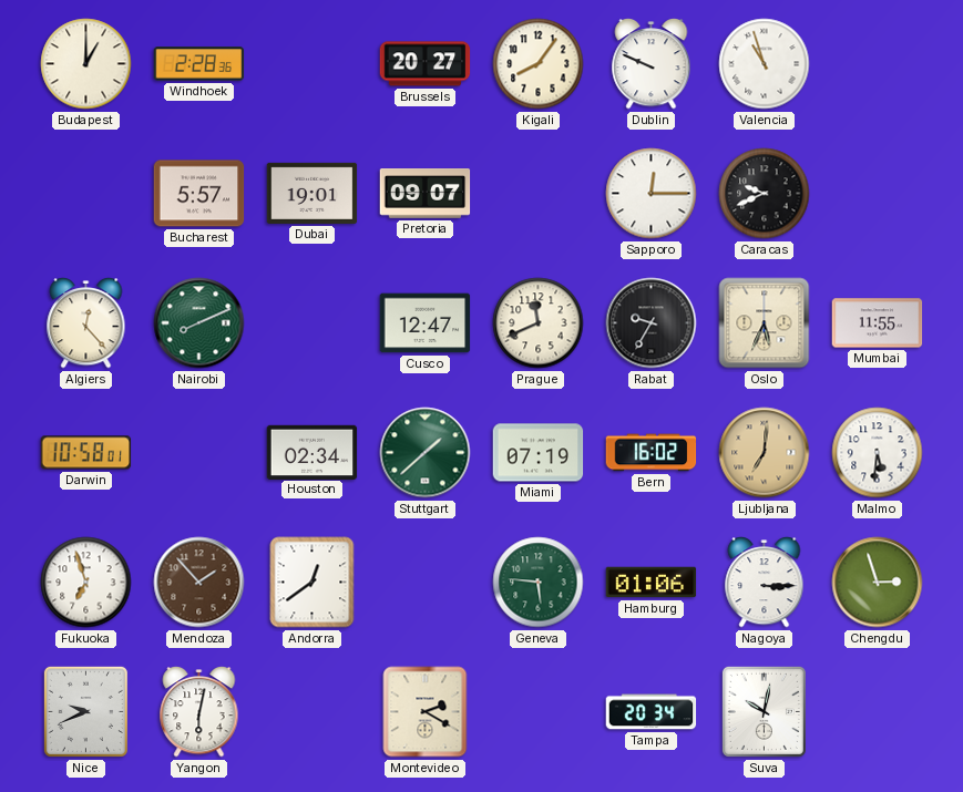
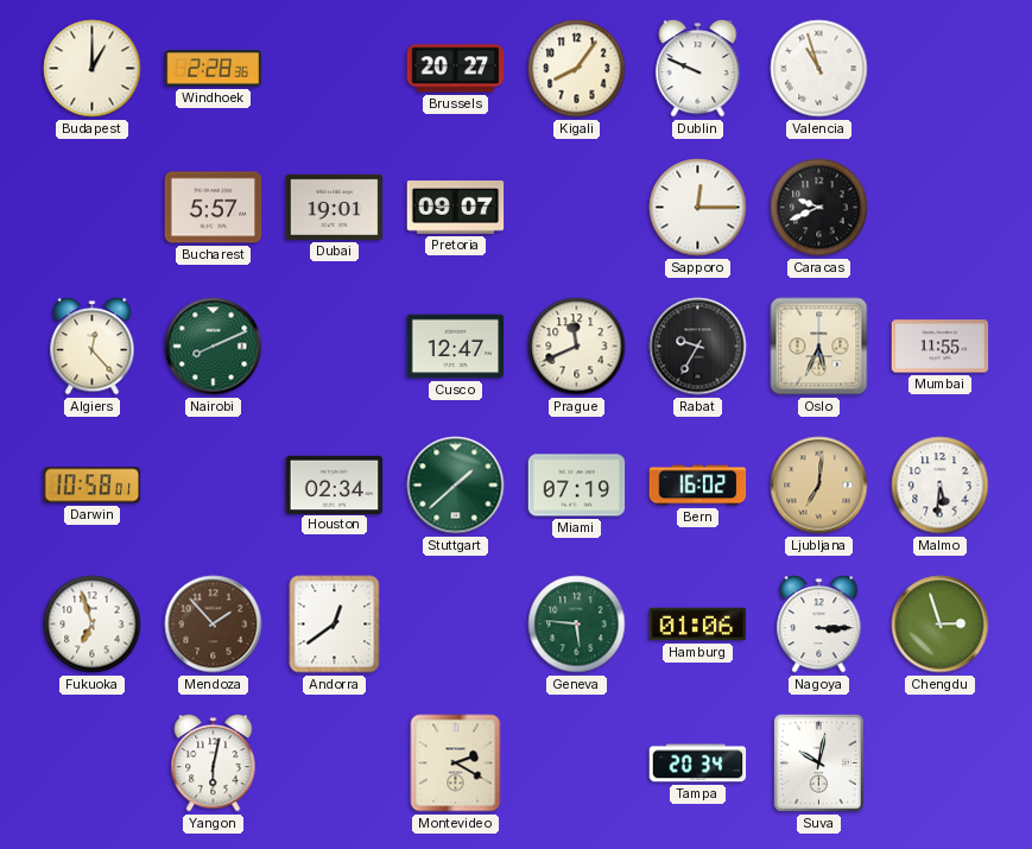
Nice: 9:41 -> none
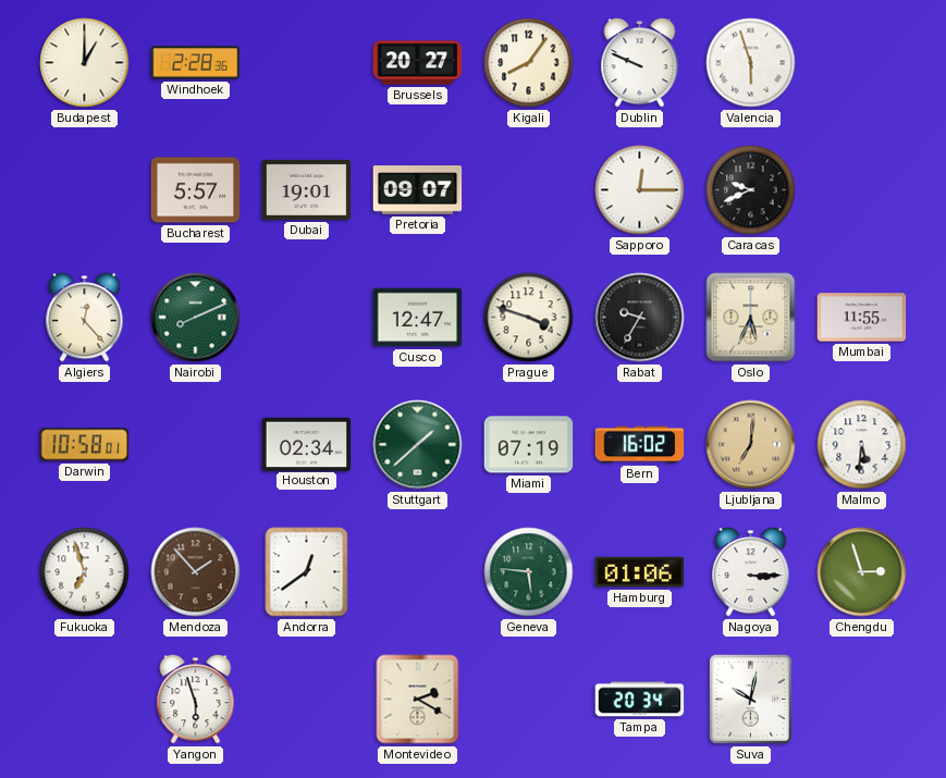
Valencia: 10:57 -> 5:57
Prague: 11:41 -> 3:48
Yangon: 6:02 -> 5:57
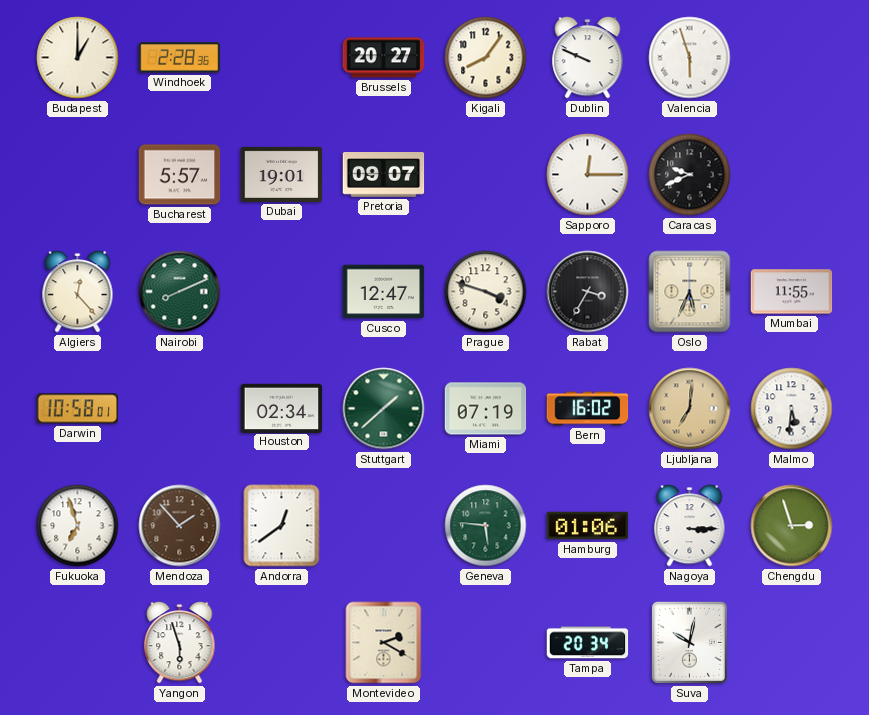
Rabat: 9:35 -> 3:35
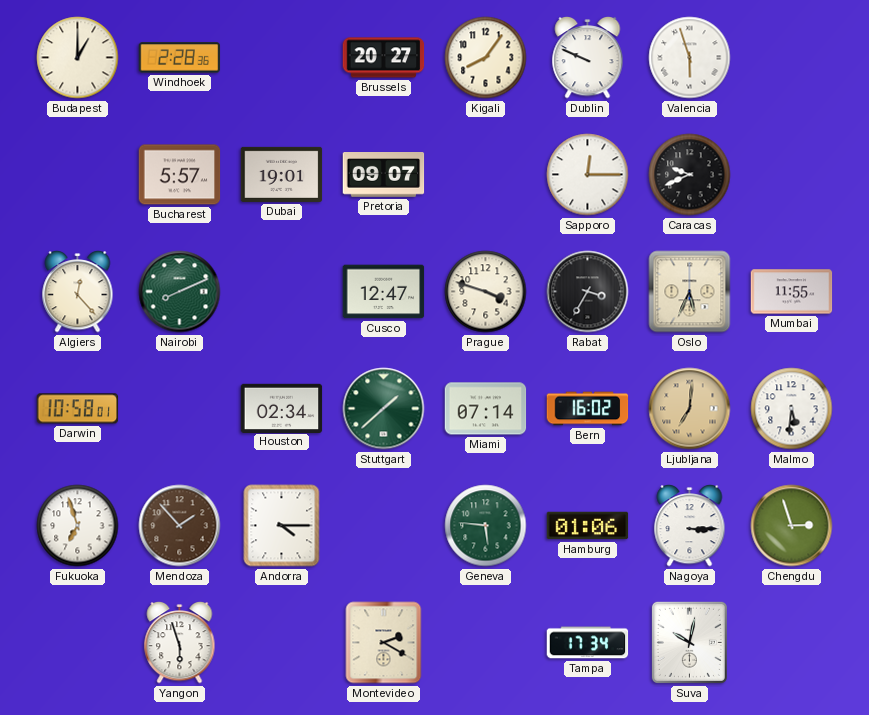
Miami: 07:19 -> 07:14
Andorra: 12:39 -> 4:15
Tampa: 20:34 -> 17:34
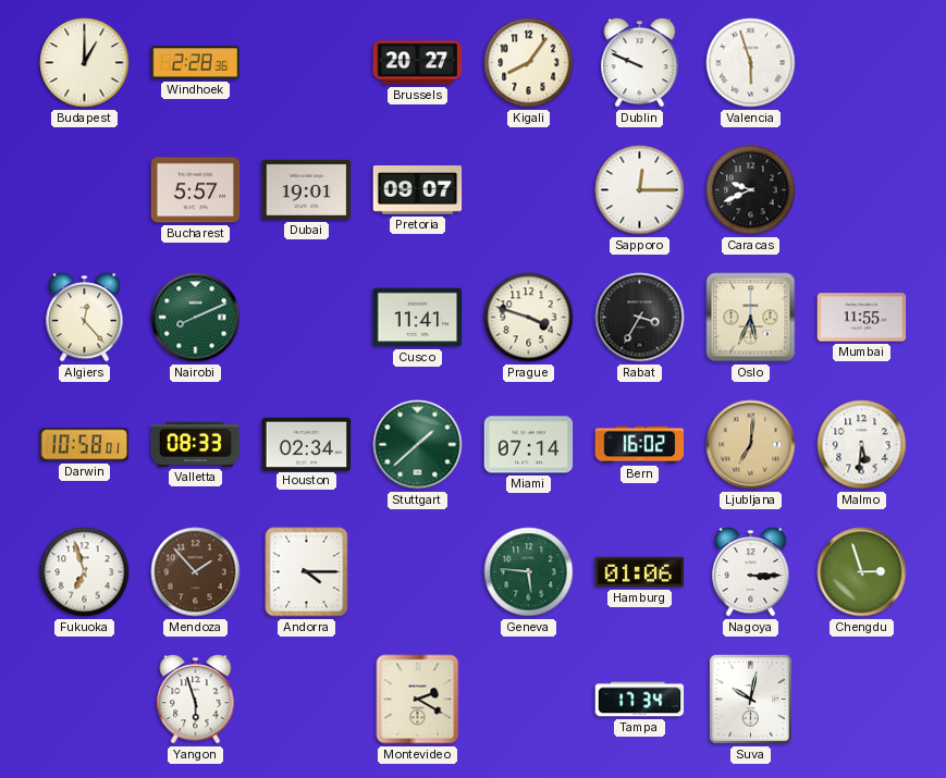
Cusco: 12:47 -> 11:41
Valletta: none -> 08:33
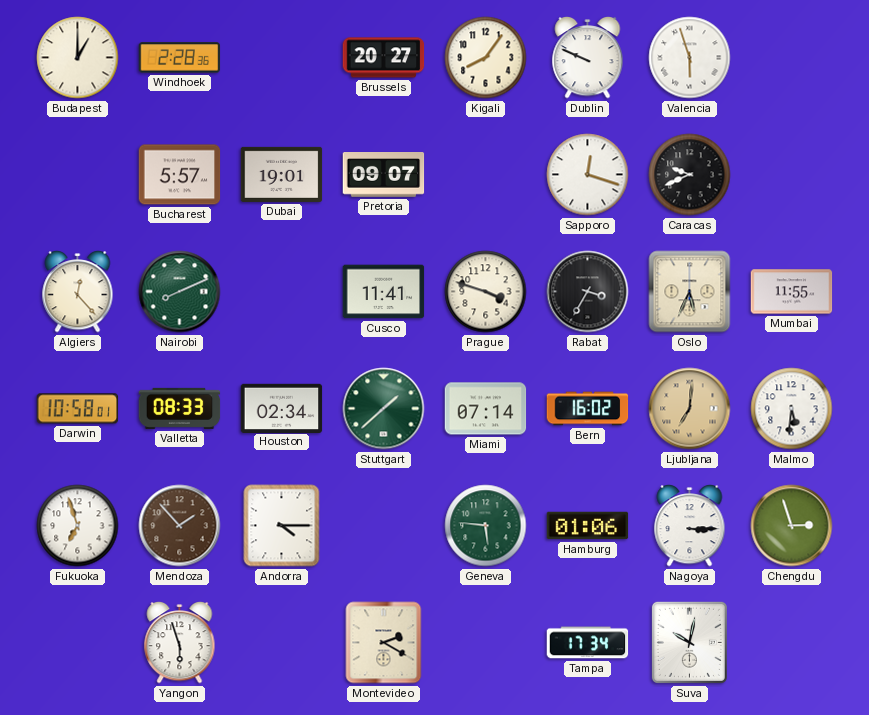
Sapporo: 12:15 -> 12:18
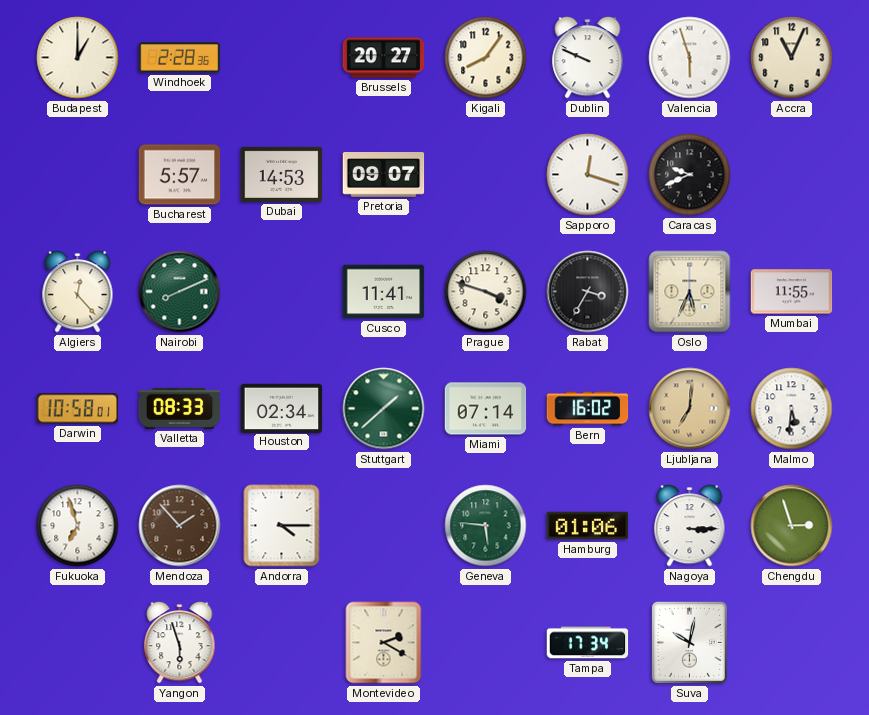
Accra: none -> 11:04
Dubai: 19:01 -> 14:53
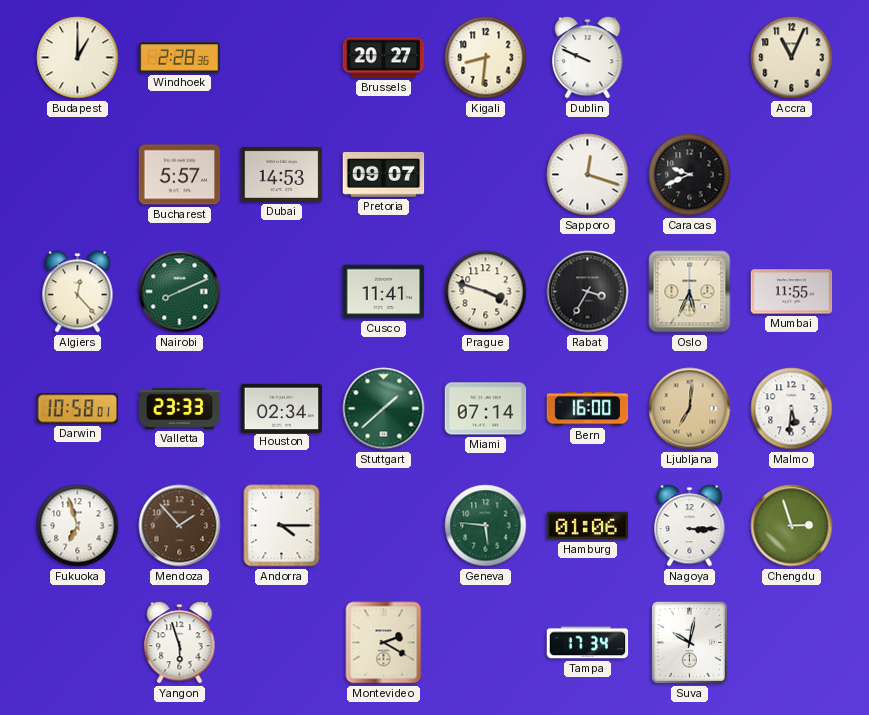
Kigali: 8:06 -> 8:31
Valencia: 5:57 -> none
Valletta: 08:33 -> 23:33
Bern: 16:02 -> 16:00
